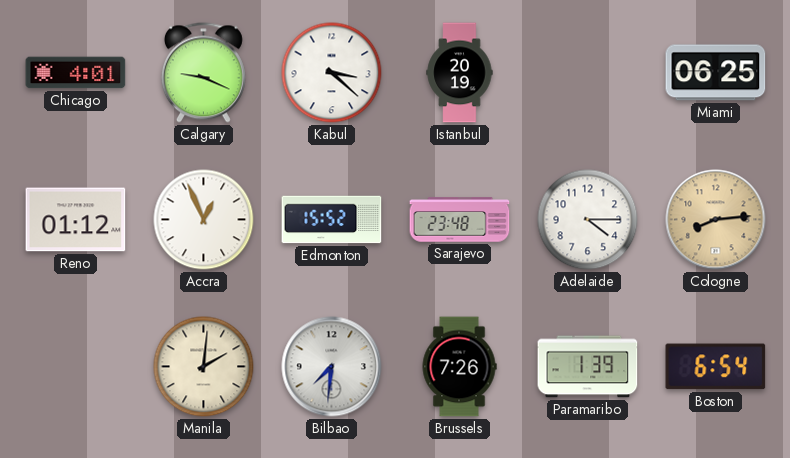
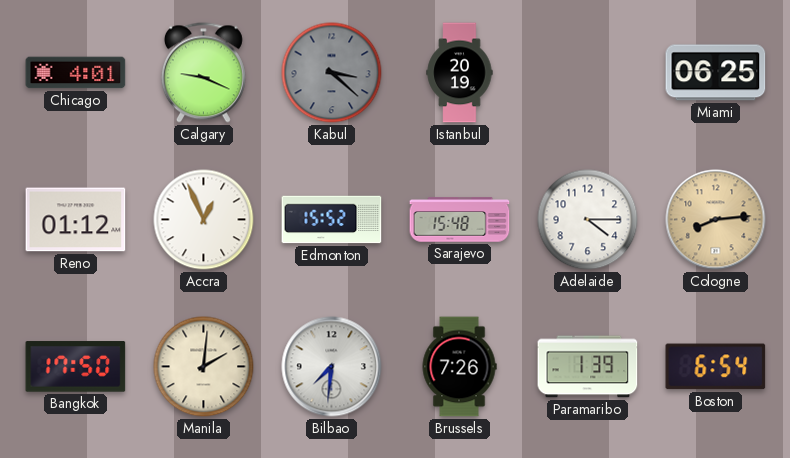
Kabul dial: white -> grey
Sarajevo: 23:48 -> 15:48
Bangkok: none -> 17:50
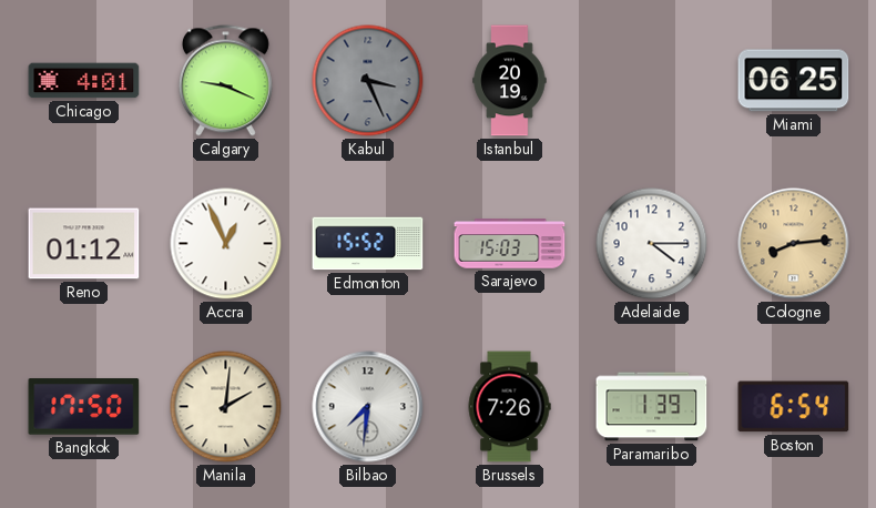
Kabul: 3:22 -> 3:26
Sarajevo: 15:48 -> 15:03
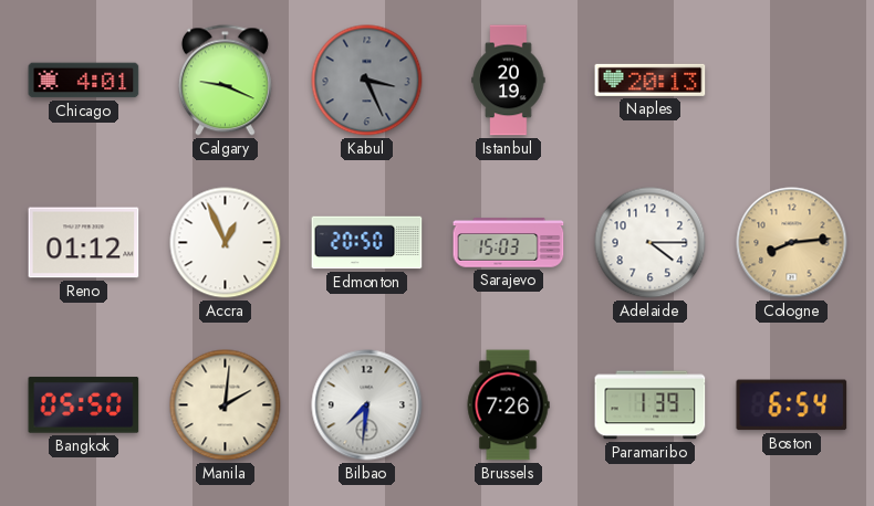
Naples: none -> 20:13
Miami: 06:25 -> none
Edmonton: 15:52 -> 20:50
Bangkok: 17:50 -> 05:50
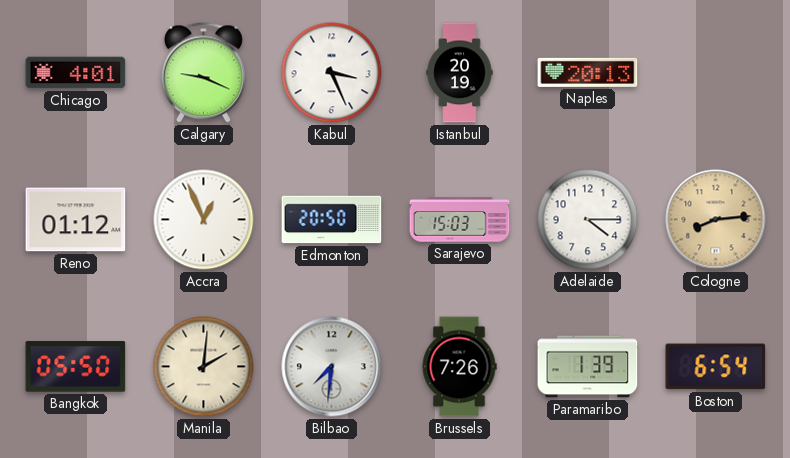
Kabul dial: grey -> white
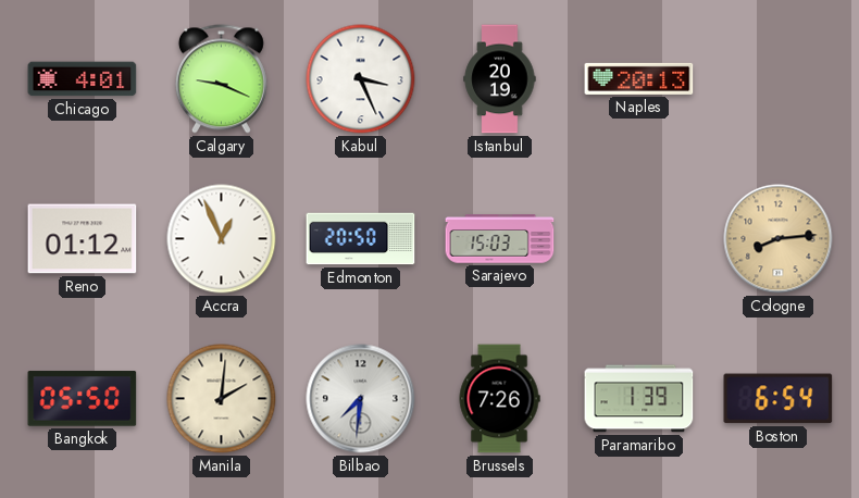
Adelaide: 4:15 -> none
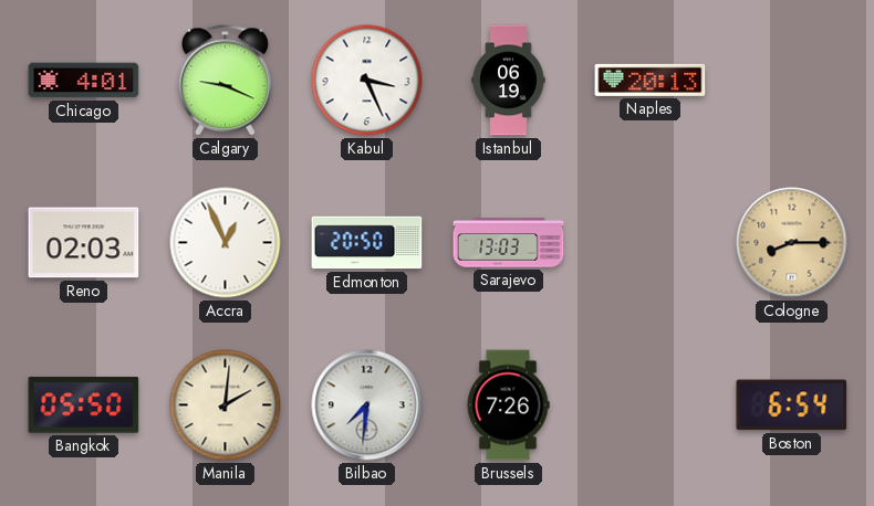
Istanbul: 20:19 -> 06:19
Reno: 01:12 -> 02:03
Sarajevo: 15:03 -> 13:03
Cologne: 8:14 -> 8:15
Paramaribo: 1:39 -> none
